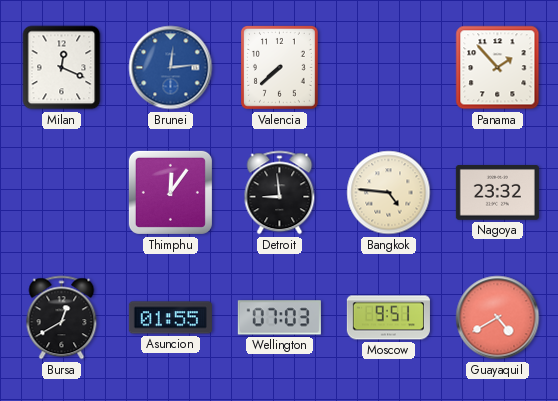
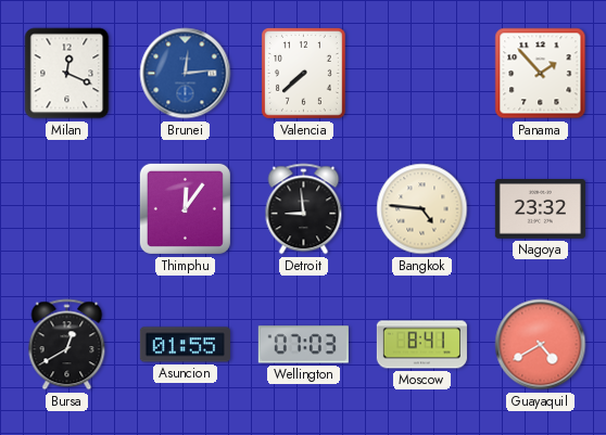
Moscow: 9:51 -> 8:41
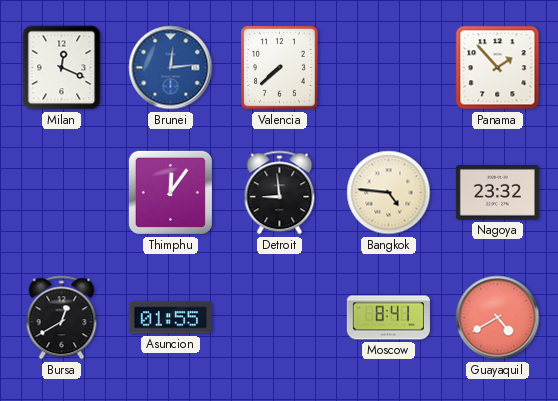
Wellington: 07:03 -> none
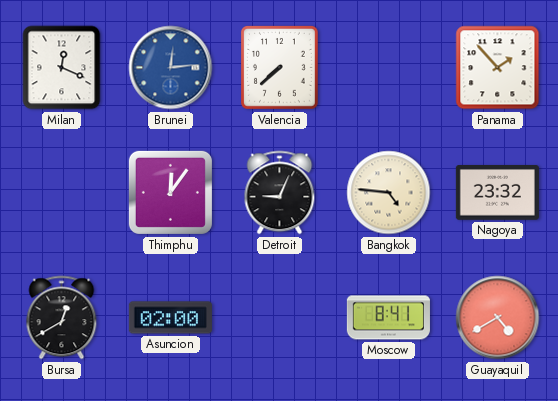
Detroit: 8:59 -> 9:04
Asuncion: 01:55 -> 02:00
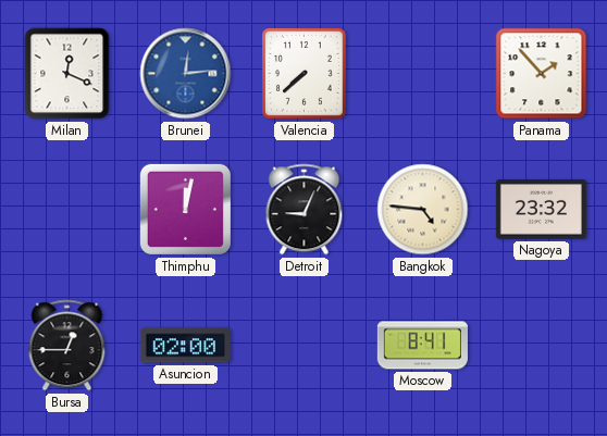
Thimphu: 12:06 -> 12:02
Bursa: 12:40 -> 12:45
Guayaquil: 4:40 -> none
